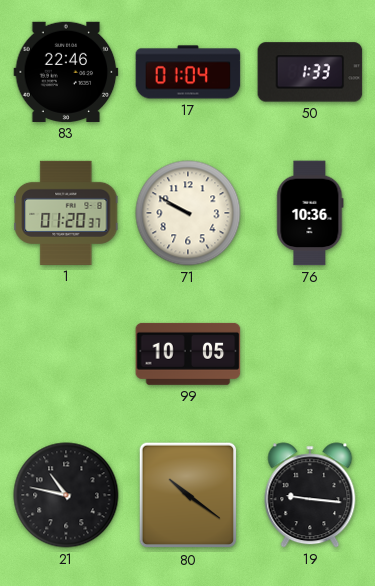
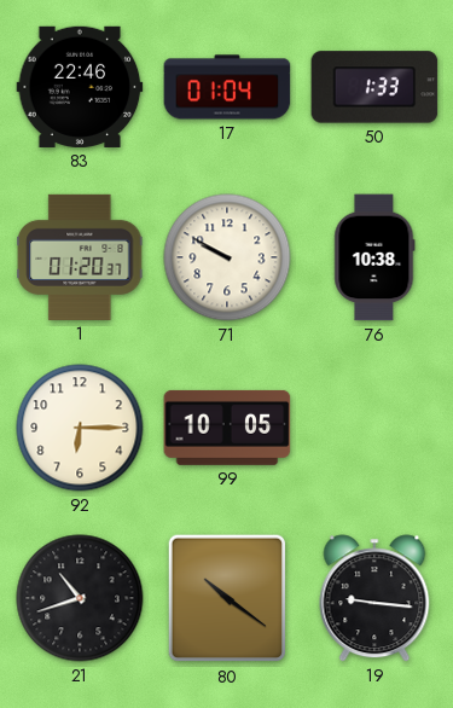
76: 10:36 -> 10:38
92: none -> 6:15
21: 10:47 -> 10:42
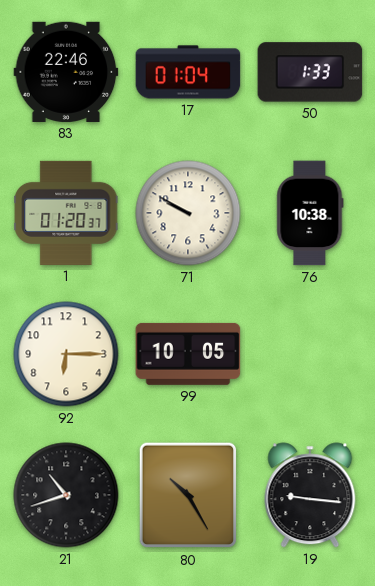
80: 10:21 -> 10:25
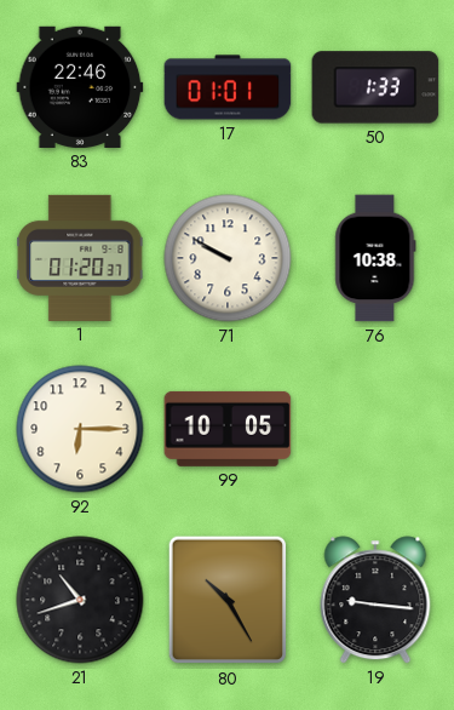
17: 01:04 -> 01:01
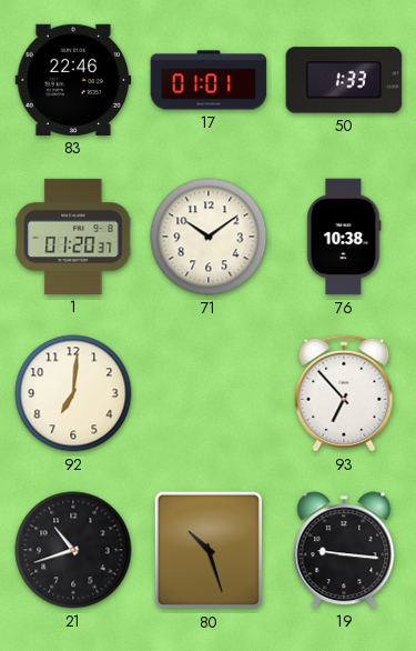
71: 9:50 -> 10:09
92: 6:15 -> 7:01
99: 10:05 -> none
93: none -> 6:53
80: 10:25 -> 10:27
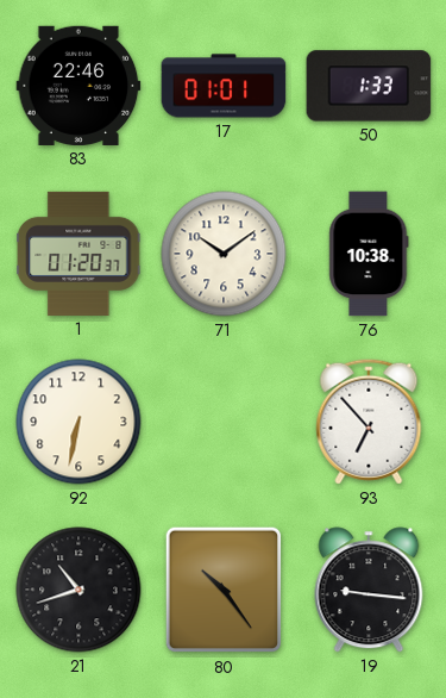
92: 7:01 -> 6:32
80: 10:27 -> 10:24
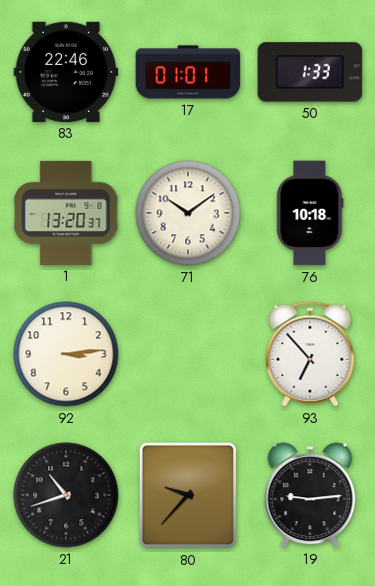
1: 01:20 -> 13:20
76: 10:38 -> 10:18
92: 6:32 -> 3:14
80: 10:24 -> 9:37
19: 9:16 -> 9:14
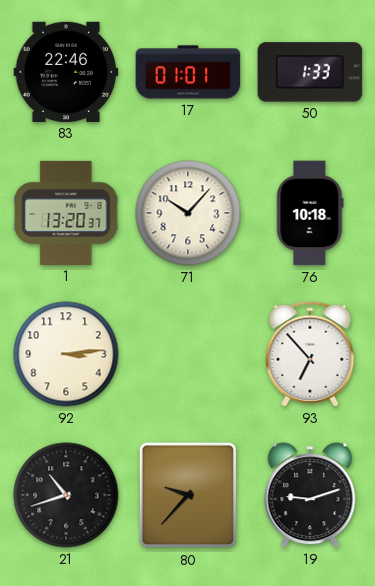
71: 10:09 -> 10:07
19: 9:14 -> 9:12
